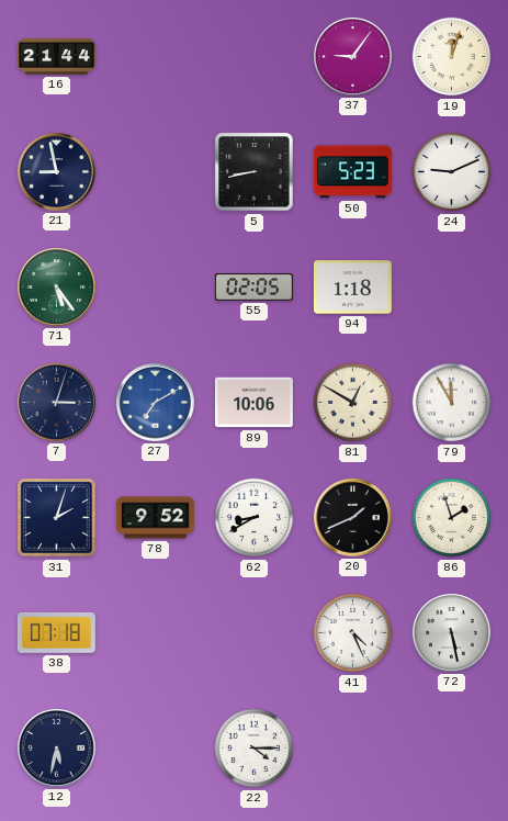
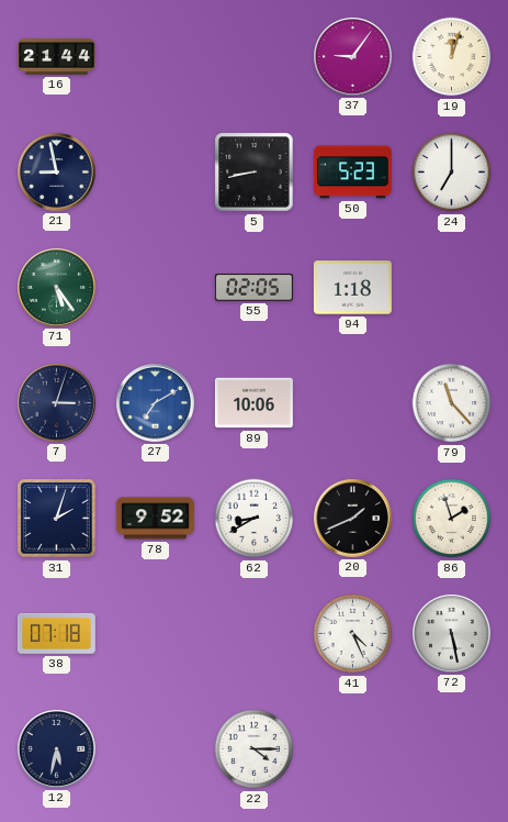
24: 9:11 -> 7:00
81: 12:50 -> none
79: 11:55 -> 11:23
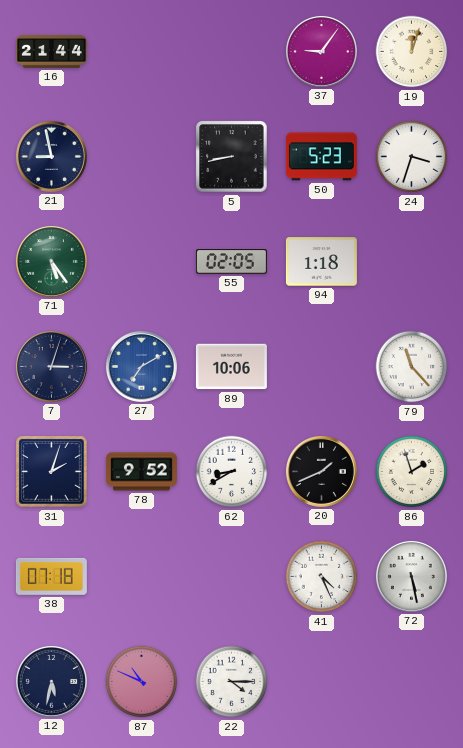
24: 7:00 -> 3:33
87: none -> 10:49
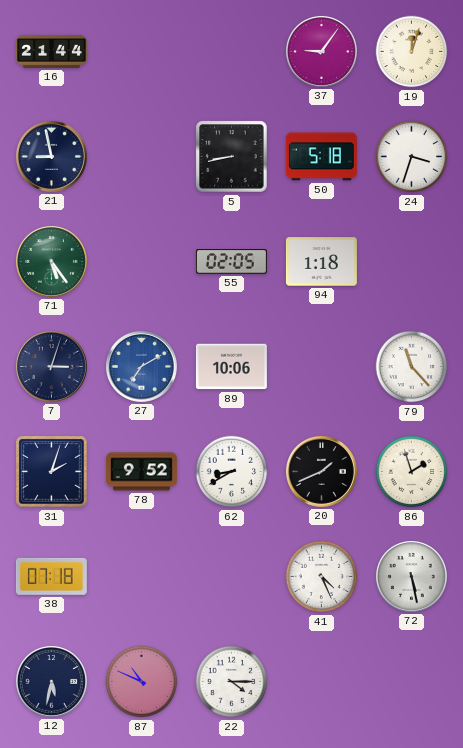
50: 5:23 -> 5:18
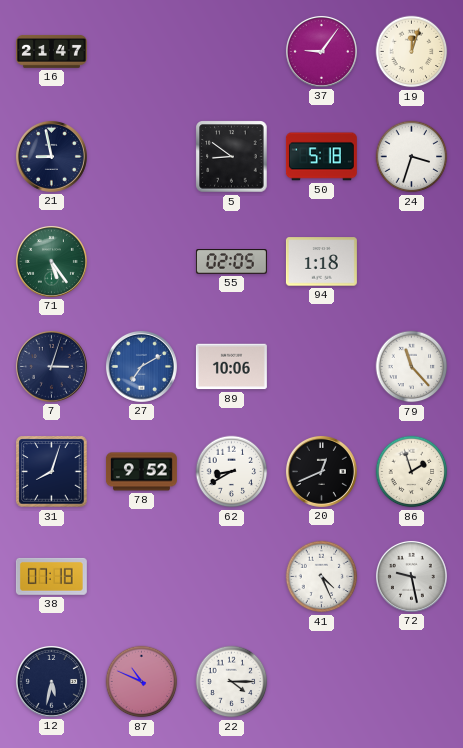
16: 21:44 -> 21:47
5: 8:43 -> 8:51
31: 2:03 -> 8:03
20: 1:41 -> 12:41
72: 5:28 -> 9:28
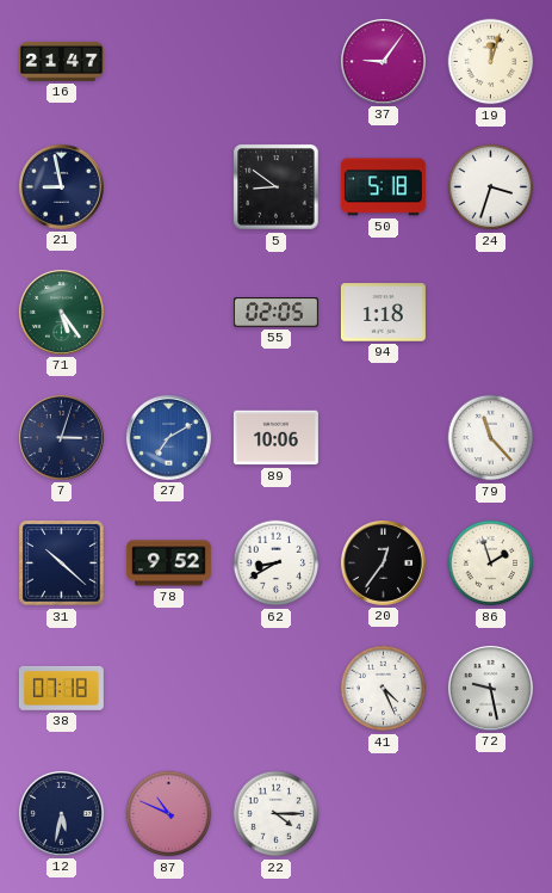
31: 8:03 -> 10:22
20: 12:41 -> 12:36
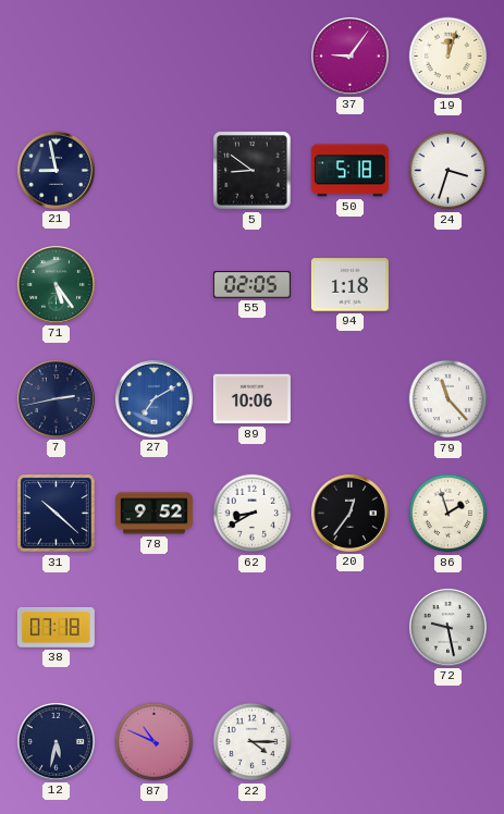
16: 21:47 -> none
7: 3:03 -> 2:43
41: 4:26 -> none
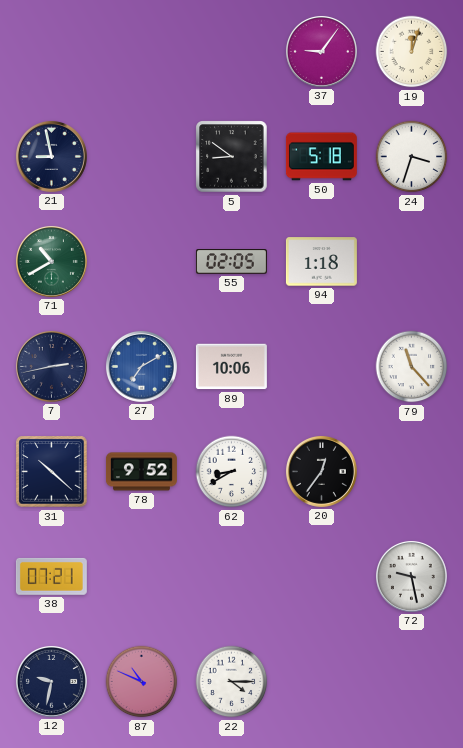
71: 5:24 -> 10:40
86: 1:57 -> none
38: 07:18 -> 07:21
12: 5:32 -> 9:32
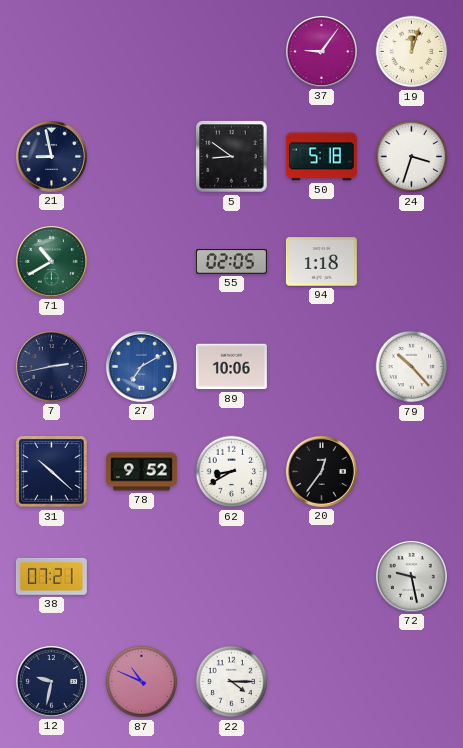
79: 11:23 -> 10:23
